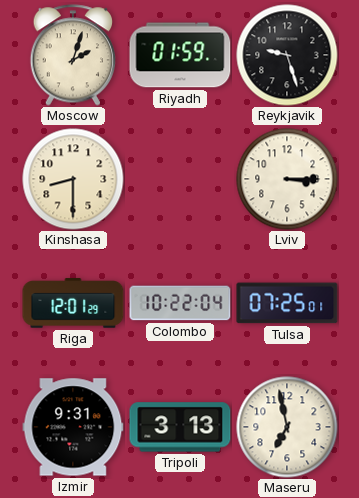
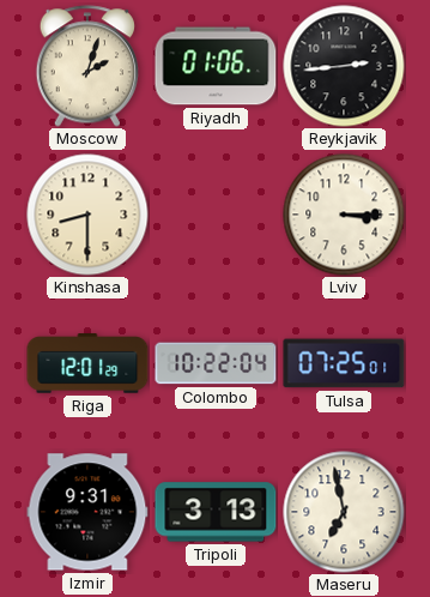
Riyadh: 01:59 -> 01:06
Reykjavik: 9:27 -> 2:44
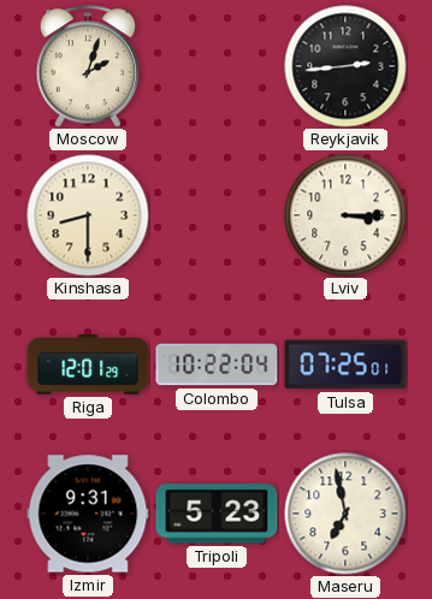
Riyadh: 01:06 -> none
Tripoli: 3:13 -> 5:23
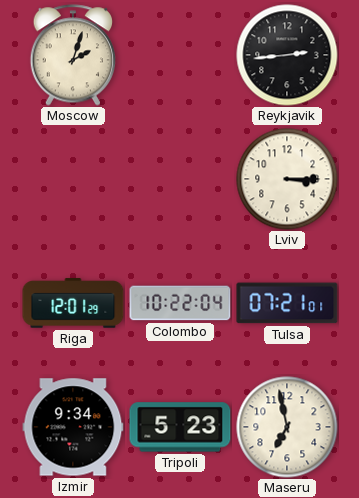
Kinshasa: 8:30 -> none
Tulsa: 07:25 -> 07:21
Izmir: 9:31 -> 9:34
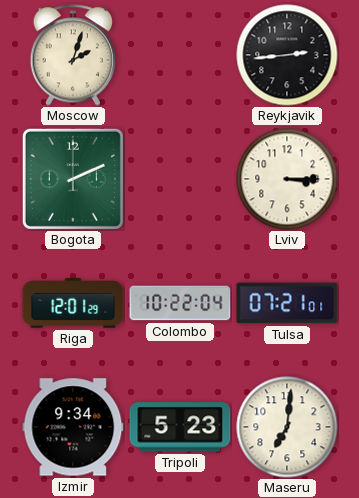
Bogota: none -> 2:11
Maseru: 6:58 -> 7:01
